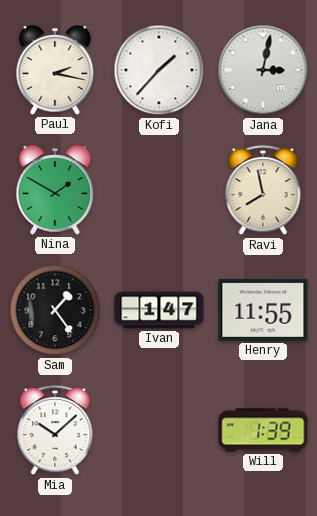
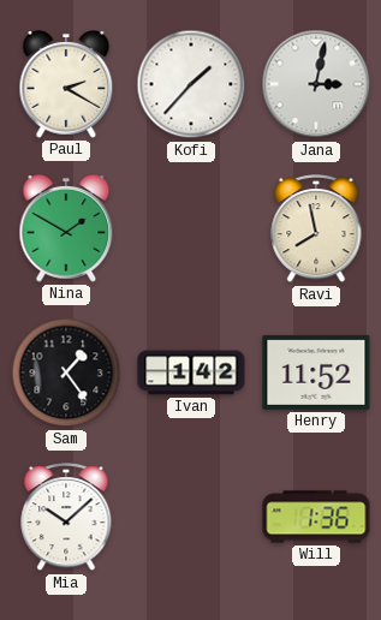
Paul: 2:17 -> 2:20
Ivan: 1:47 -> 1:42
Henry: 11:55 -> 11:52
Will: 1:39 -> 1:36
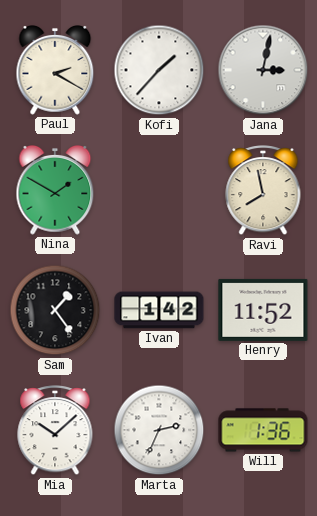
Marta: none -> 2:34
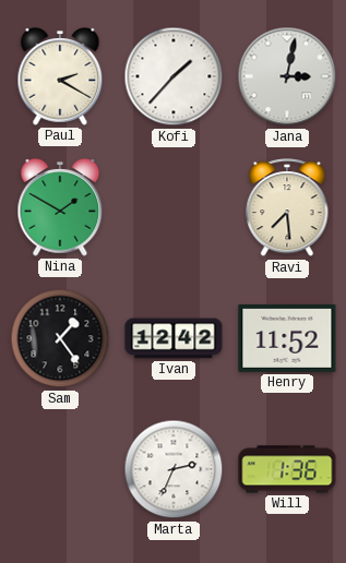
Ravi: 7:58 -> 7:29
Ivan: 1:42 -> 12:42
Mia: 10:08 -> none
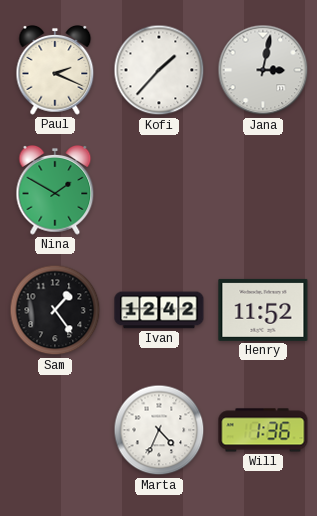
Paul: 2:20 -> 2:19
Ravi: 7:29 -> none
Marta: 2:34 -> 4:34
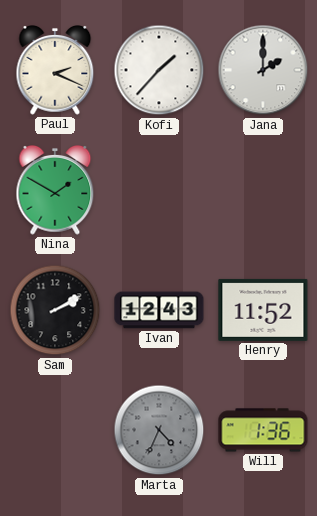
Jana: 3:02 -> 2:00
Sam: 1:24 -> 2:10
Ivan: 12:42 -> 12:43
Marta dial: white -> grey
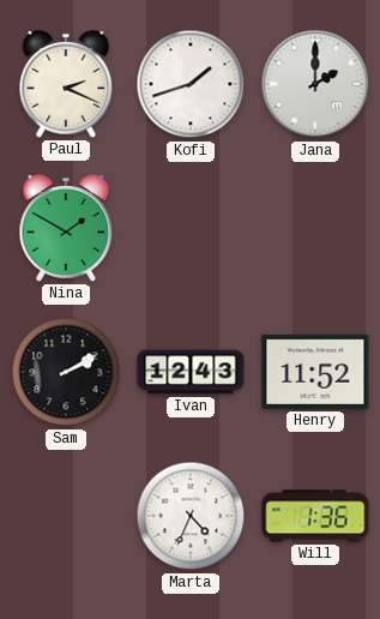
Kofi: 1:37 -> 1:42
Marta dial: grey -> white
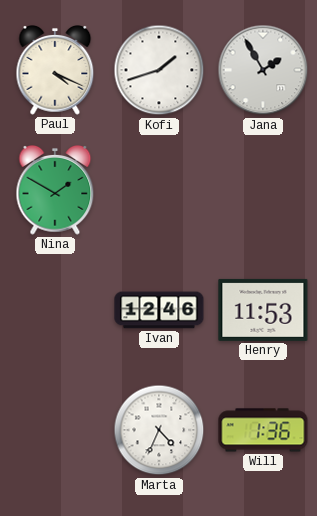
Paul: 2:19 -> 4:19
Jana: 2:00 -> 1:55
Sam: 2:10 -> none
Ivan: 12:43 -> 12:46
Henry: 11:52 -> 11:53
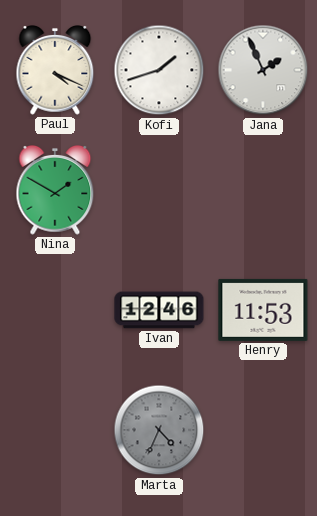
Jana: 1:55 -> 1:56
Marta dial: white -> grey
Will: 1:36 -> none
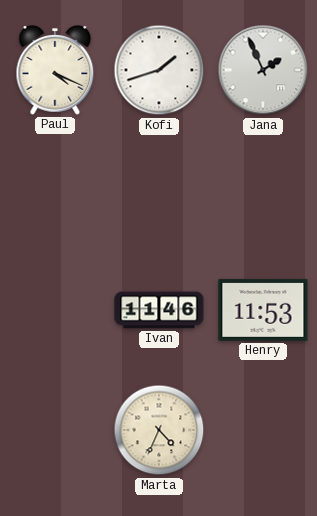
Nina: 1:50 -> none
Ivan: 12:46 -> 11:46
Marta dial: grey -> cream
